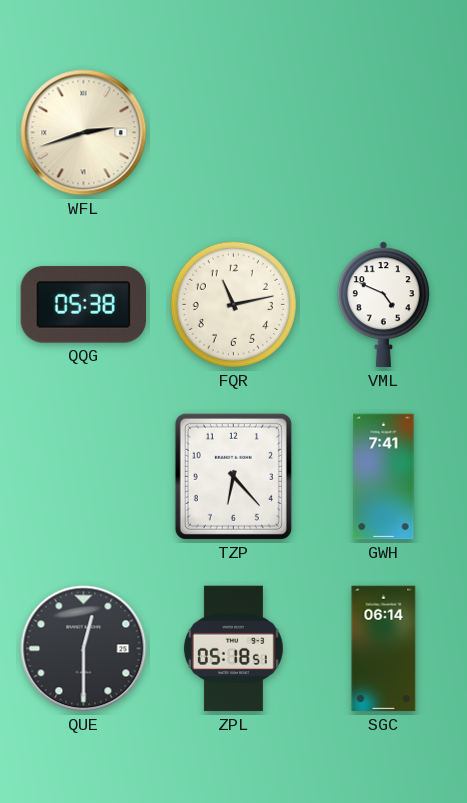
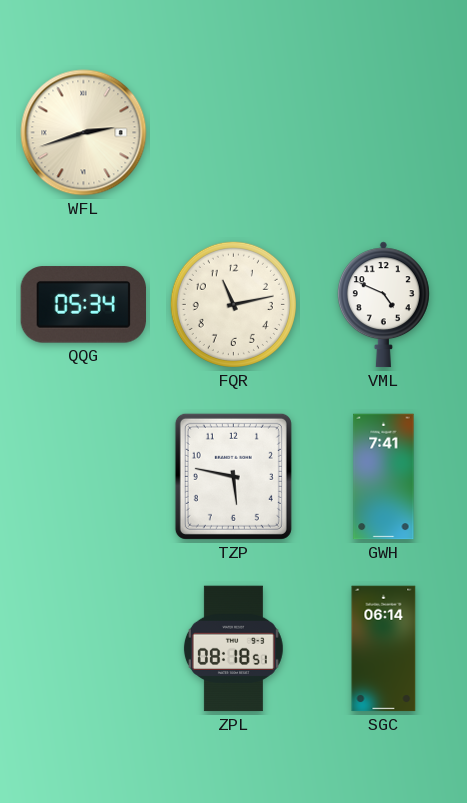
QQG: 05:38 -> 05:34
TZP: 6:23 -> 5:47
QUE: 12:30 -> none
ZPL: 05:18 -> 08:18
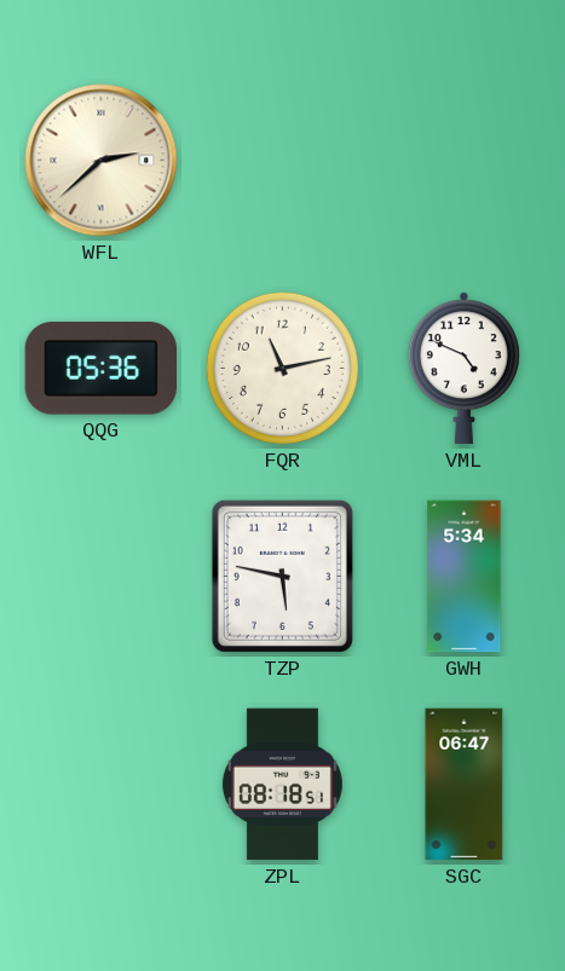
WFL: 2:42 -> 2:38
QQG: 05:34 -> 05:36
GWH: 7:41 -> 5:34
SGC: 06:14 -> 06:47
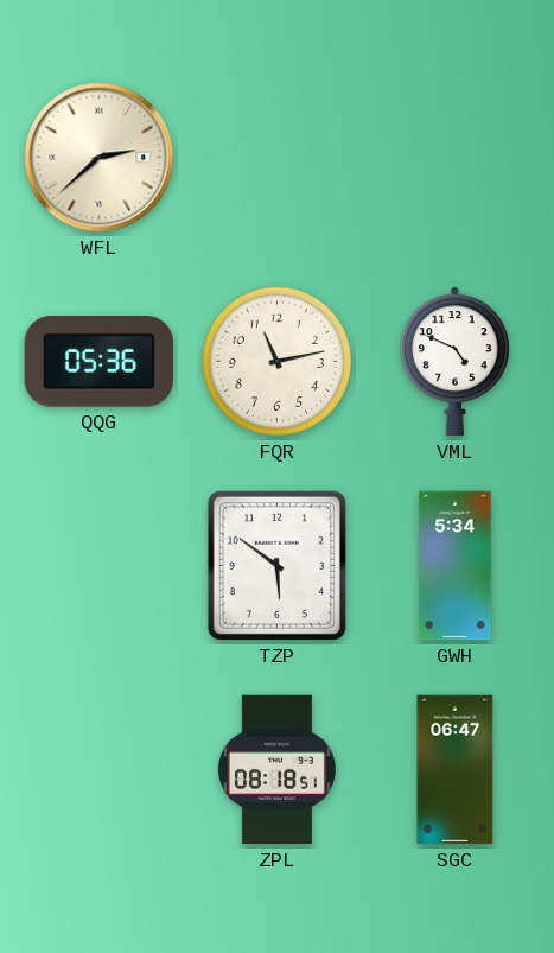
TZP: 5:47 -> 5:51
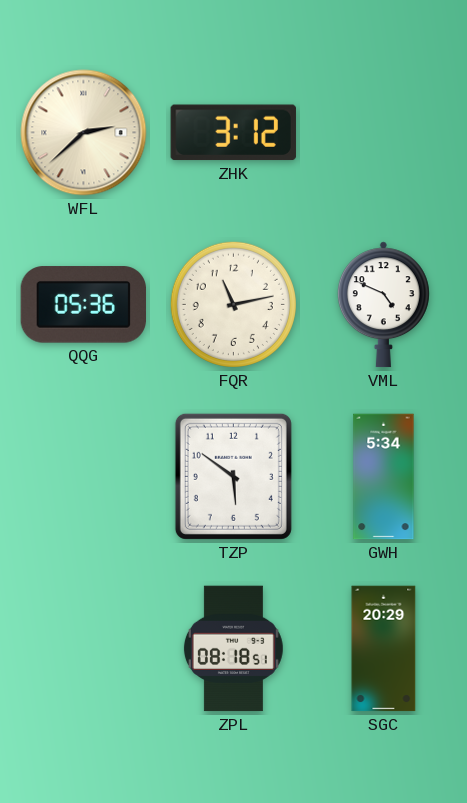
ZHK: none -> 3:12
SGC: 06:47 -> 20:29
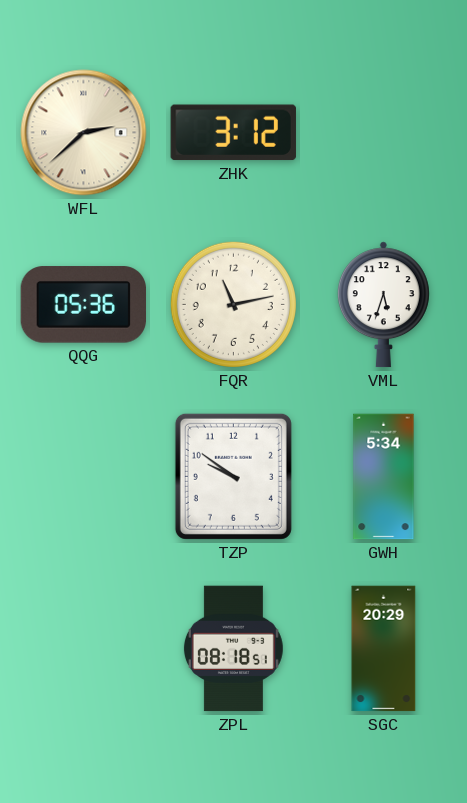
VML: 4:49 -> 5:33
TZP: 5:51 -> 9:51
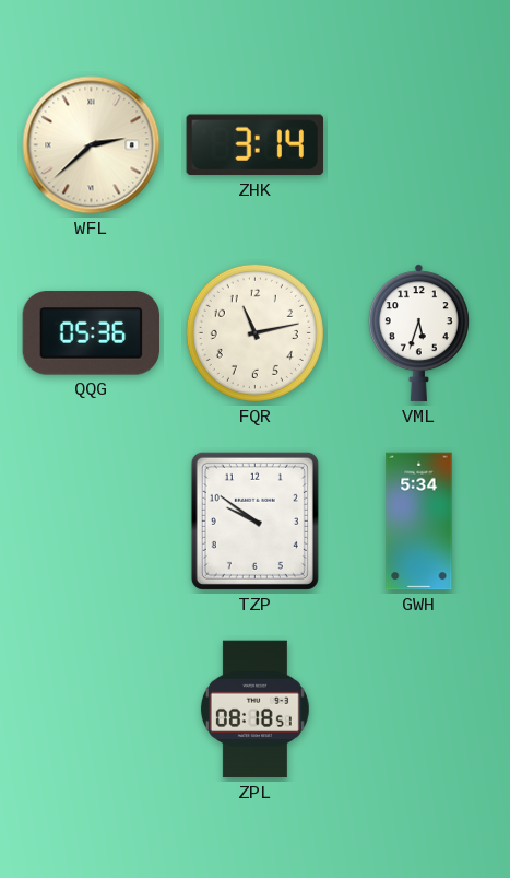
ZHK: 3:12 -> 3:14
SGC: 20:29 -> none
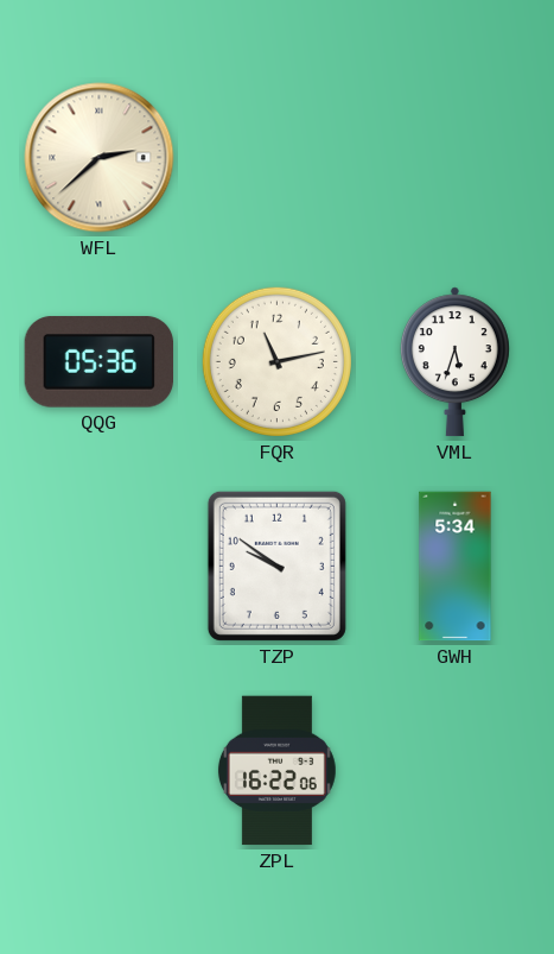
ZHK: 3:14 -> none
ZPL: 08:18 -> 16:22
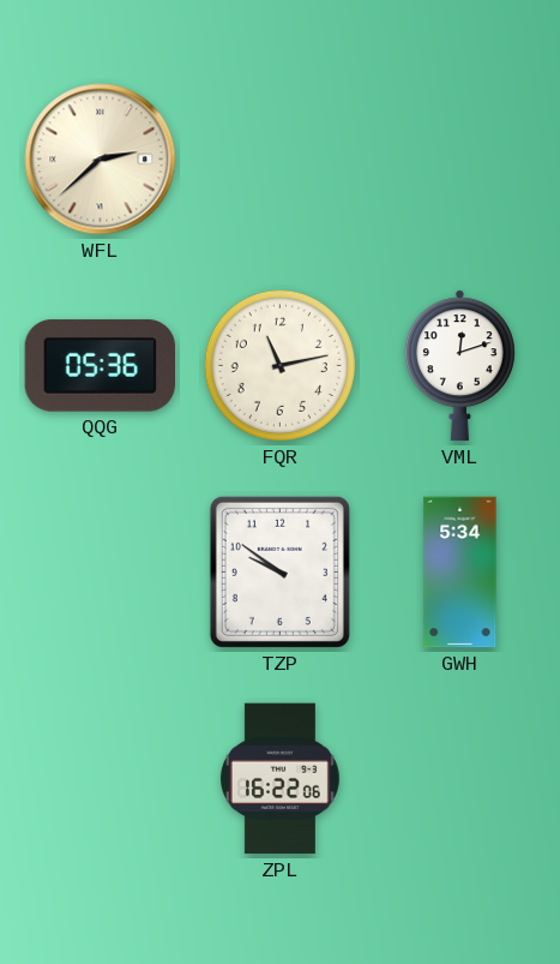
VML: 5:33 -> 12:12
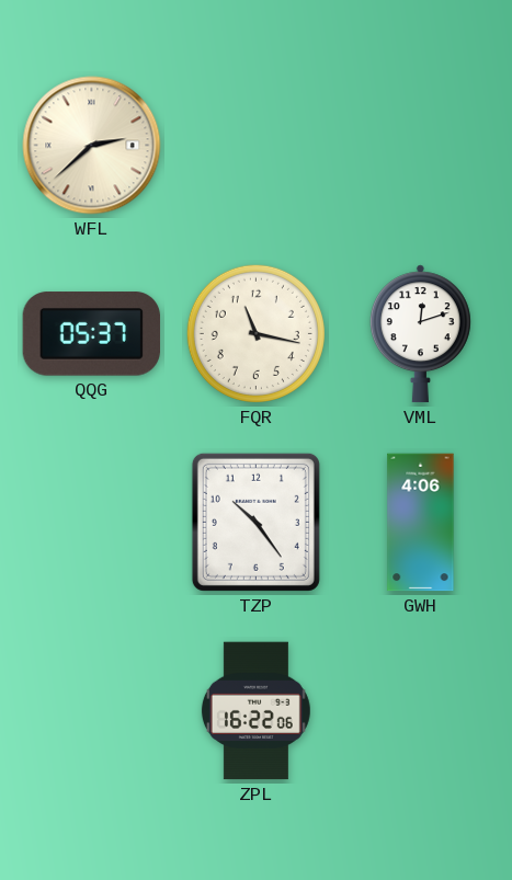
QQG: 05:36 -> 05:37
FQR: 11:13 -> 11:17
TZP: 9:51 -> 10:24
GWH: 5:34 -> 4:06
